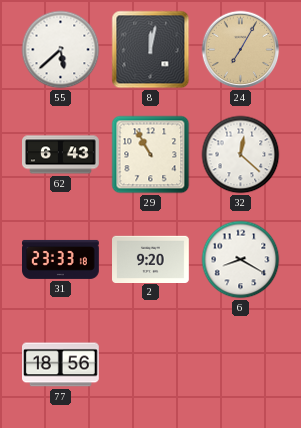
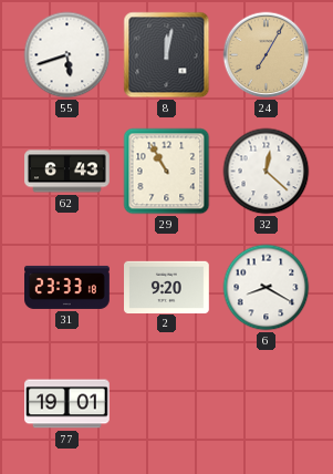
55: 5:38 -> 5:42
77: 18:56 -> 19:01
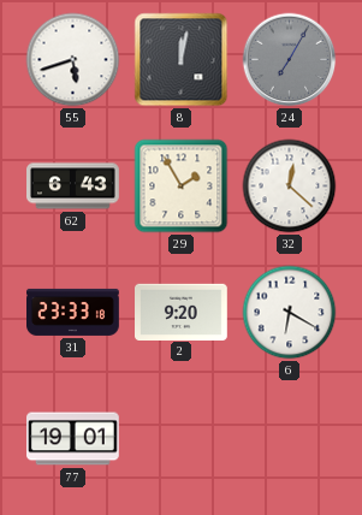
24 dial: champagne -> grey
29: 10:55 -> 1:55
6: 8:20 -> 6:20
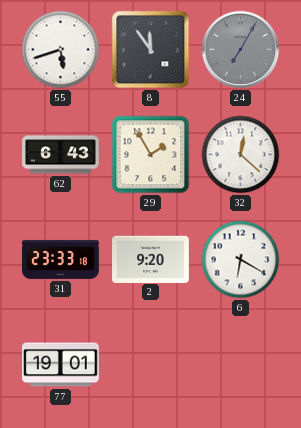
8: 12:02 -> 11:54
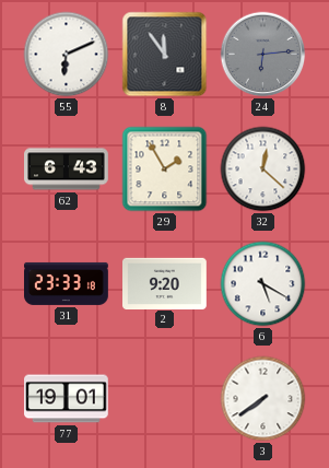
55: 5:42 -> 6:11
24: 7:05 -> 6:14
6: 6:20 -> 5:20
3: none -> 7:39
